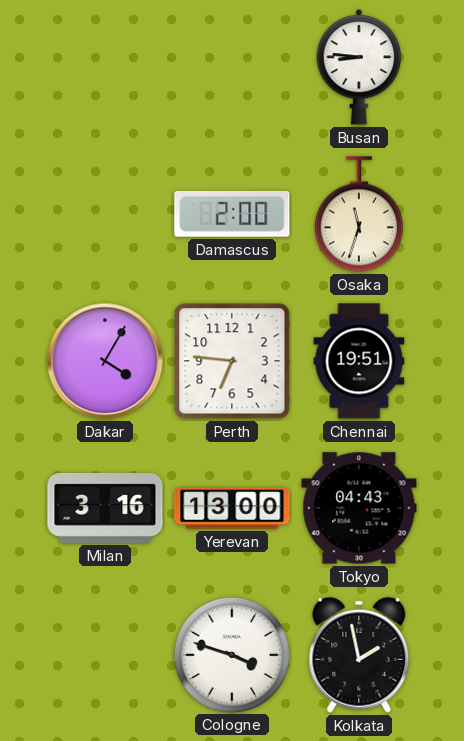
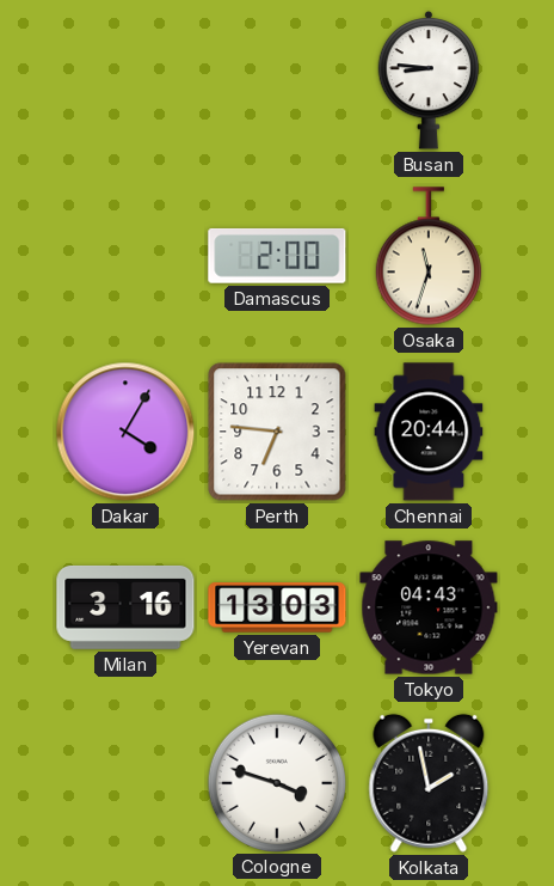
Chennai: 19:51 -> 20:44
Yerevan: 13:00 -> 13:03
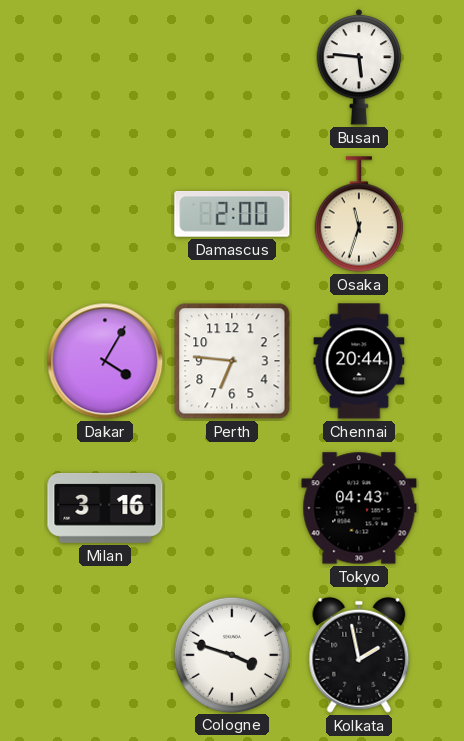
Busan: 8:46 -> 5:46
Yerevan: 13:03 -> none
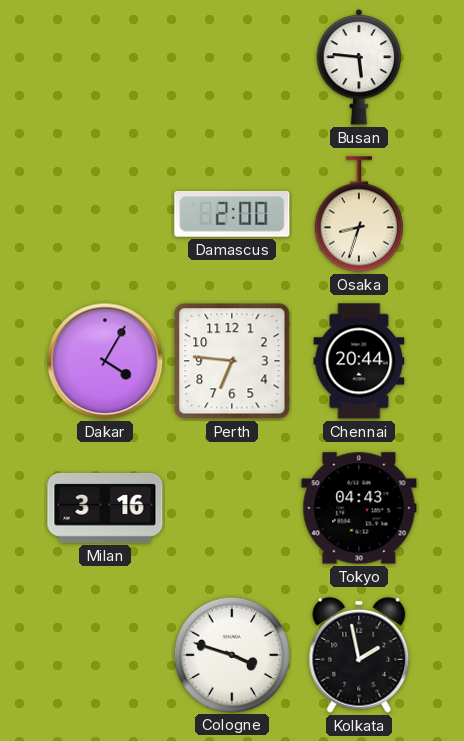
Osaka: 11:33 -> 8:33
